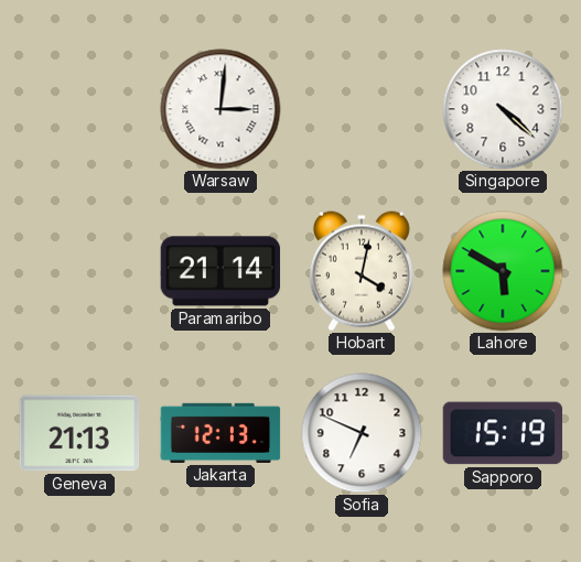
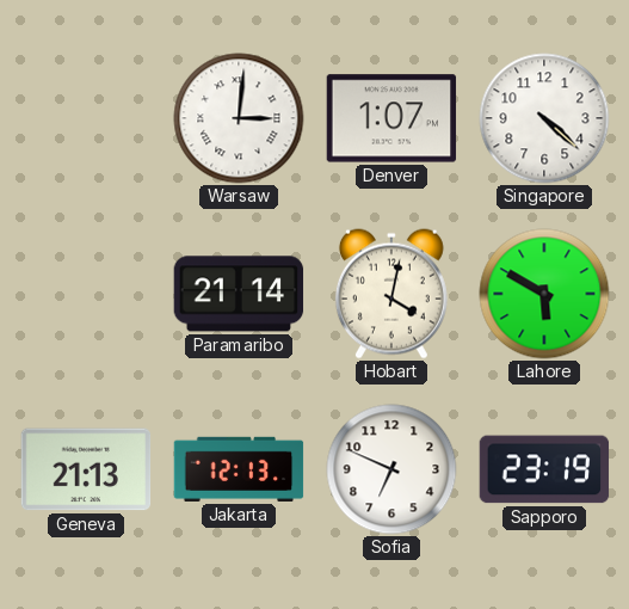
Denver: none -> 1:07
Sapporo: 15:19 -> 23:19
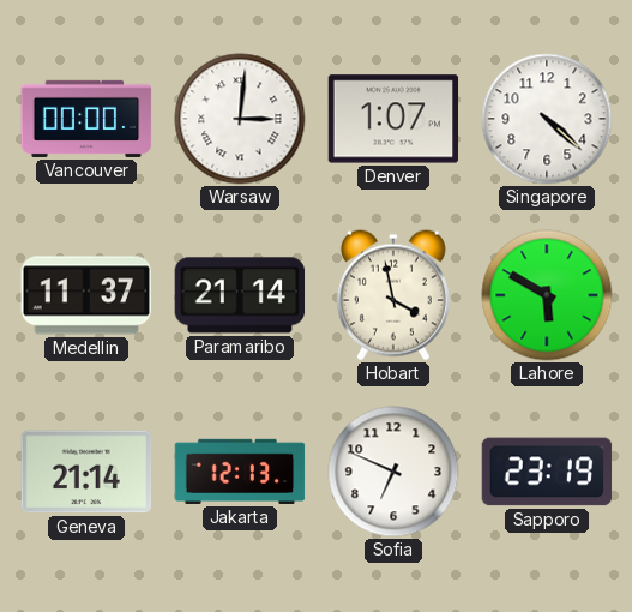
Vancouver: none -> 00:00
Medellin: none -> 11:37
Hobart: 4:02 -> 3:58
Geneva: 21:13 -> 21:14
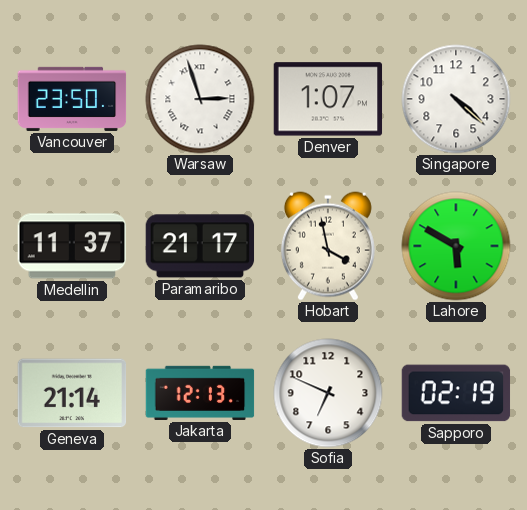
Vancouver: 00:00 -> 23:50
Warsaw: 3:01 -> 2:57
Paramaribo: 21:14 -> 21:17
Sapporo: 23:19 -> 02:19
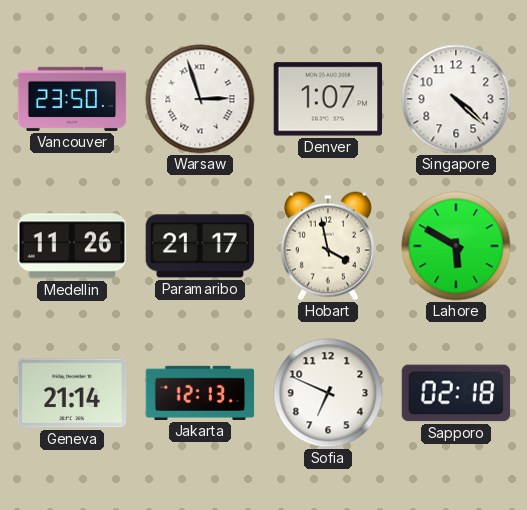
Medellin: 11:37 -> 11:26
Sapporo: 02:19 -> 02:18
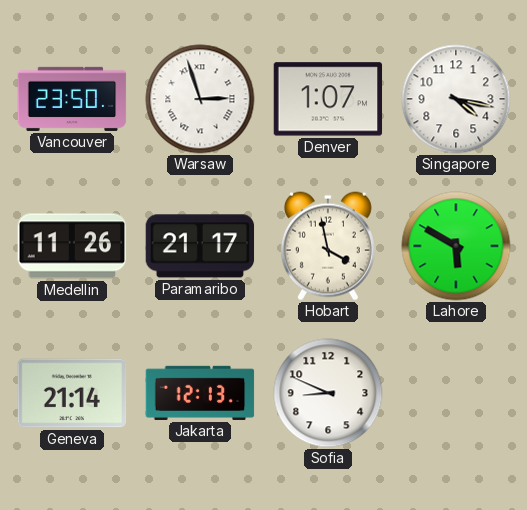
Singapore: 4:22 -> 4:17
Sofia: 6:49 -> 8:49
Sapporo: 02:18 -> none
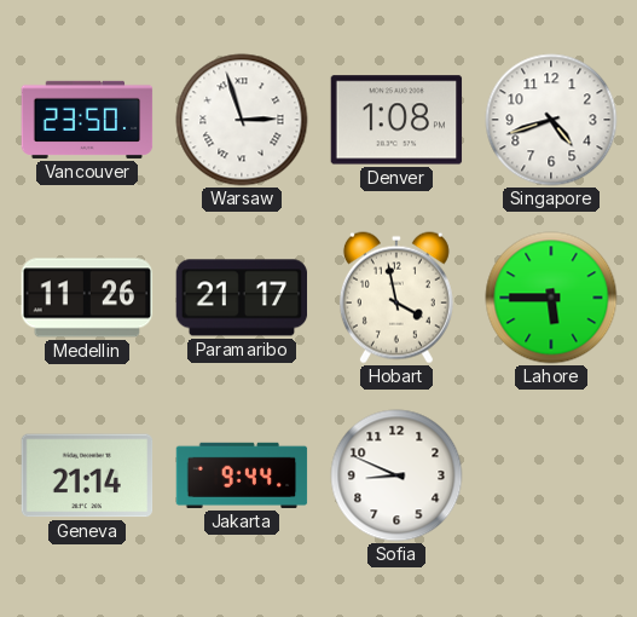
Denver: 1:07 -> 1:08
Singapore: 4:17 -> 4:42
Lahore: 5:50 -> 5:45
Jakarta: 12:13 -> 9:44
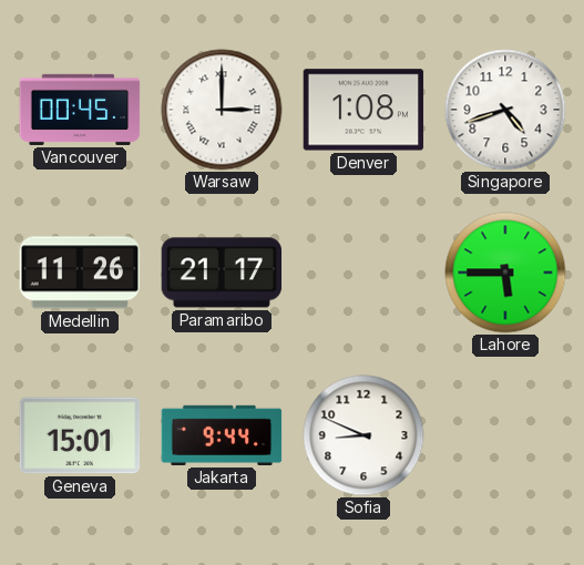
Vancouver: 23:50 -> 00:45
Warsaw: 2:57 -> 3:00
Hobart: 3:58 -> none
Geneva: 21:14 -> 15:01
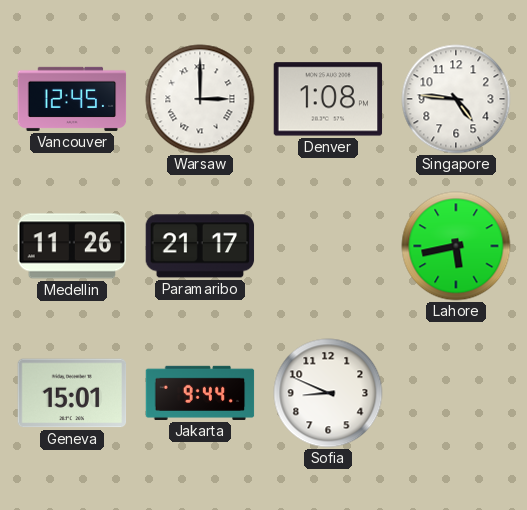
Vancouver: 00:45 -> 12:45
Singapore: 4:42 -> 4:46
Lahore: 5:45 -> 5:43
